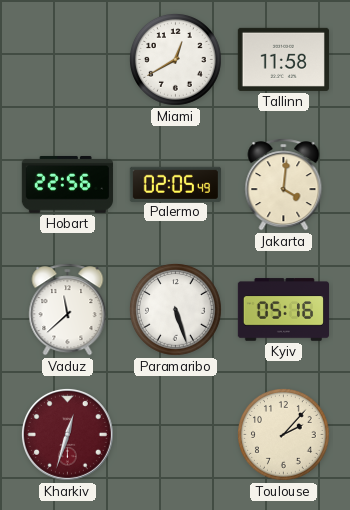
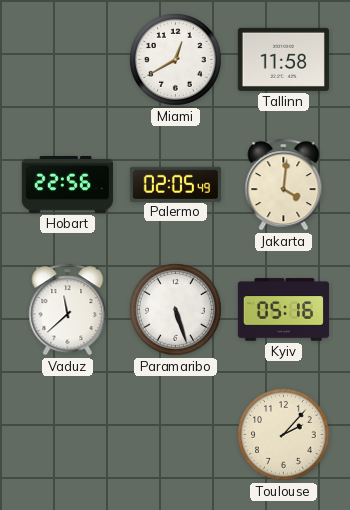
Kharkiv: 12:33 -> none
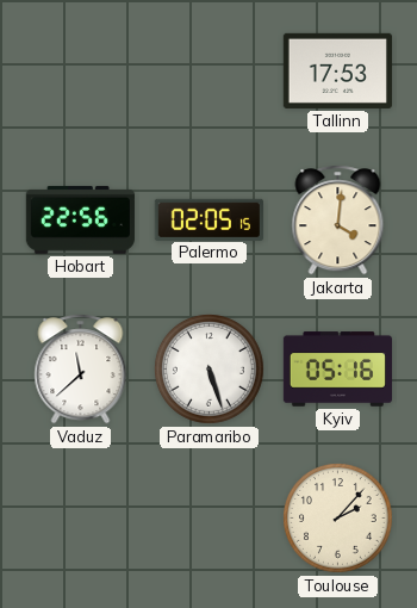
Miami: 12:40 -> none
Tallinn: 11:58 -> 17:53
Palermo: 02:05:49 -> 02:05:15
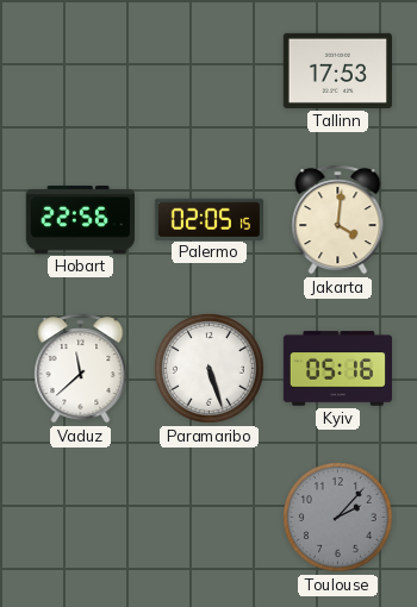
Toulouse dial: cream -> grey
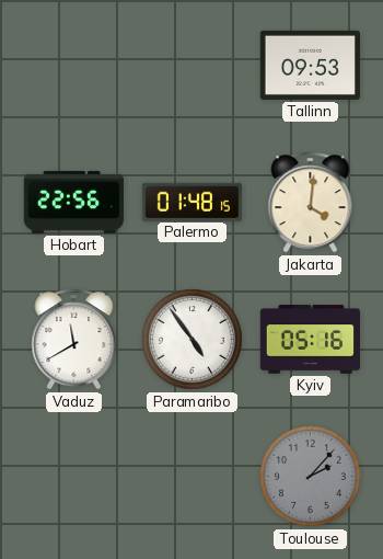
Tallinn: 17:53 -> 09:53
Palermo: 02:05 -> 01:48
Vaduz: 11:38 -> 11:40
Paramaribo: 5:27 -> 4:54
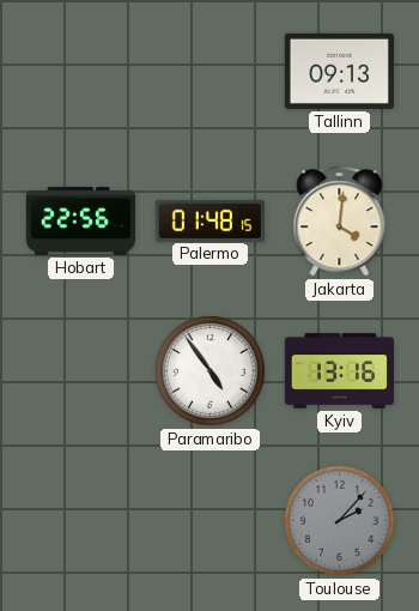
Tallinn: 09:53 -> 09:13
Vaduz: 11:40 -> none
Kyiv: 05:16 -> 13:16
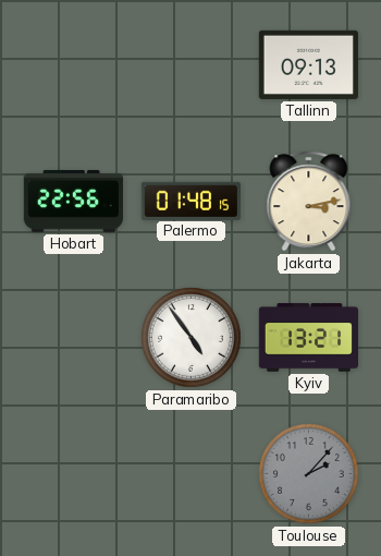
Jakarta: 4:01 -> 3:13
Kyiv: 13:16 -> 13:21
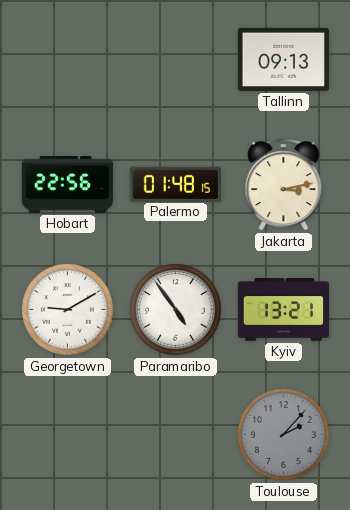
Georgetown: none -> 9:10
